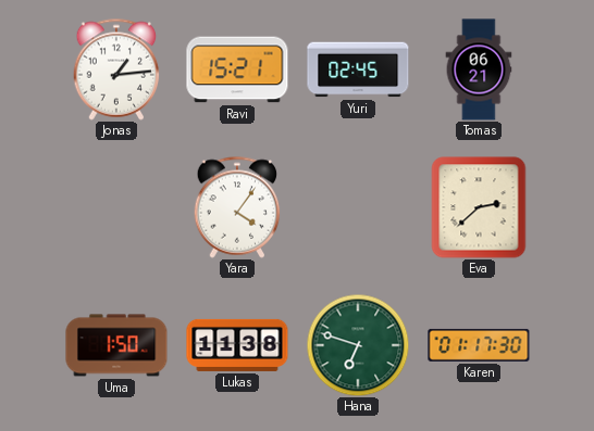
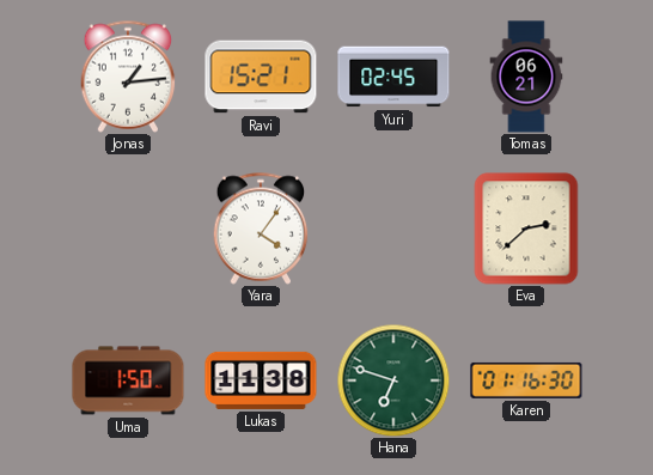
Karen: 01:17 -> 01:16
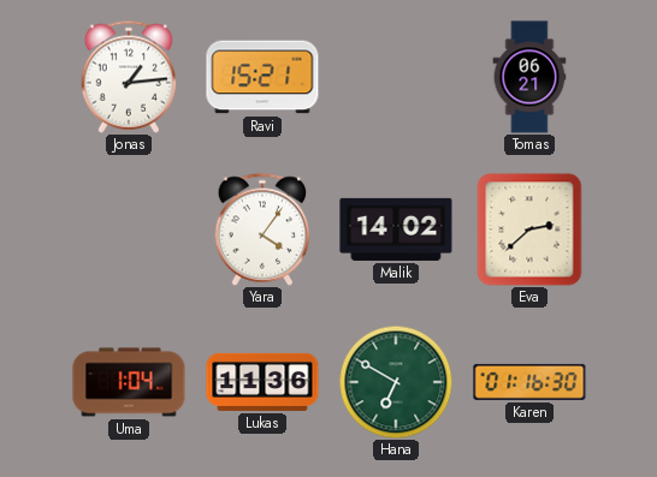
Yuri: 02:45 -> none
Malik: none -> 14:02
Uma: 1:50 -> 1:04
Lukas: 11:38 -> 11:36
Hana: 6:48 -> 6:50
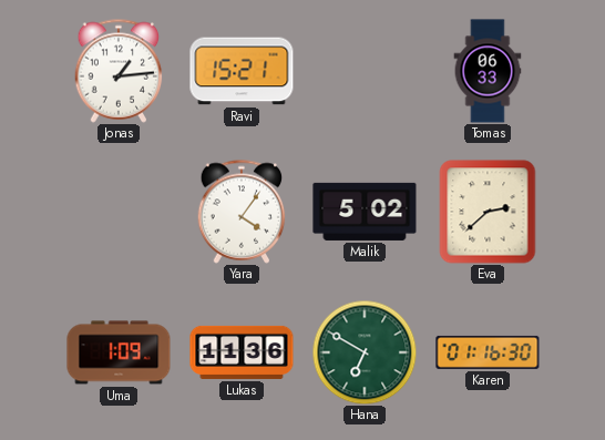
Tomas: 06:21 -> 06:33
Malik: 14:02 -> 5:02
Uma: 1:04 -> 1:09
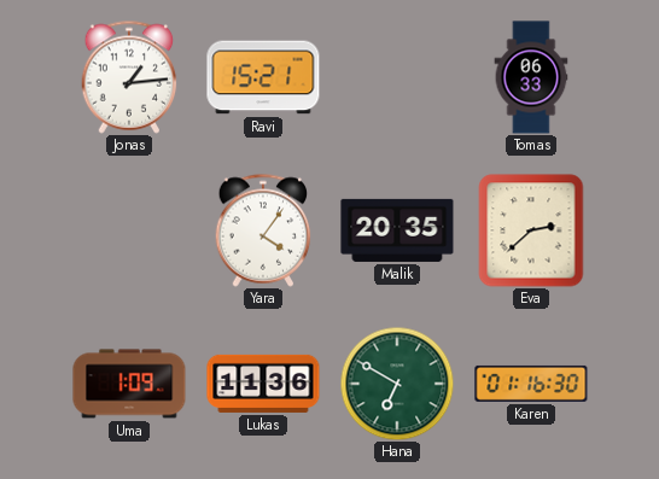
Malik: 5:02 -> 20:35
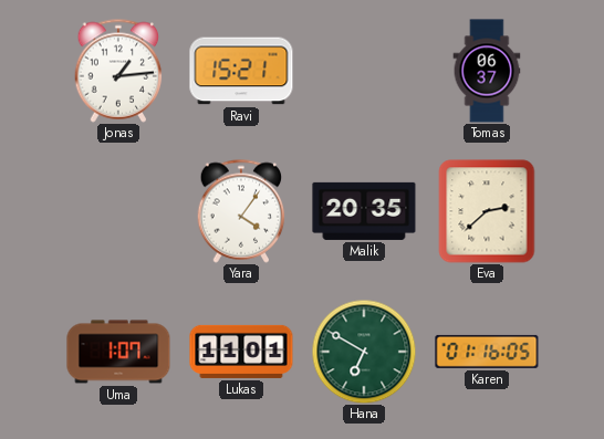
Tomas: 06:33 -> 06:37
Uma: 1:09 -> 1:07
Lukas: 11:36 -> 11:01
Karen: 01:16:30 -> 01:16:05
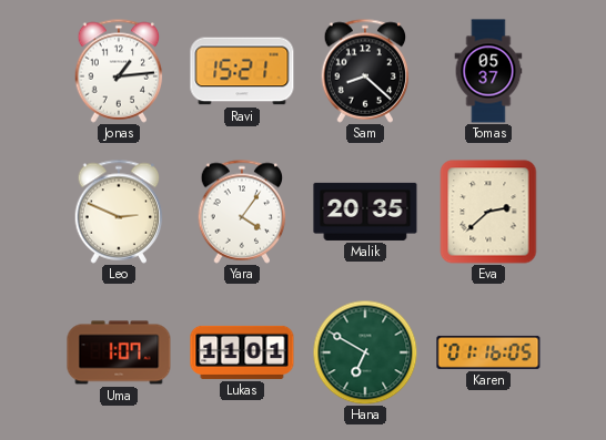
Sam: none -> 8:22
Tomas: 06:37 -> 05:37
Leo: none -> 2:49
